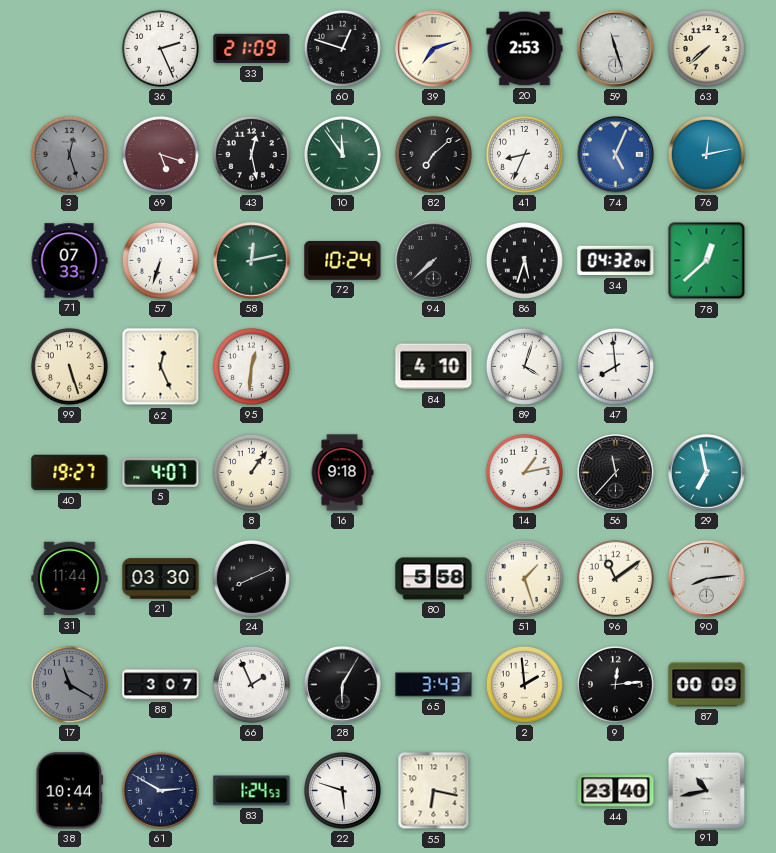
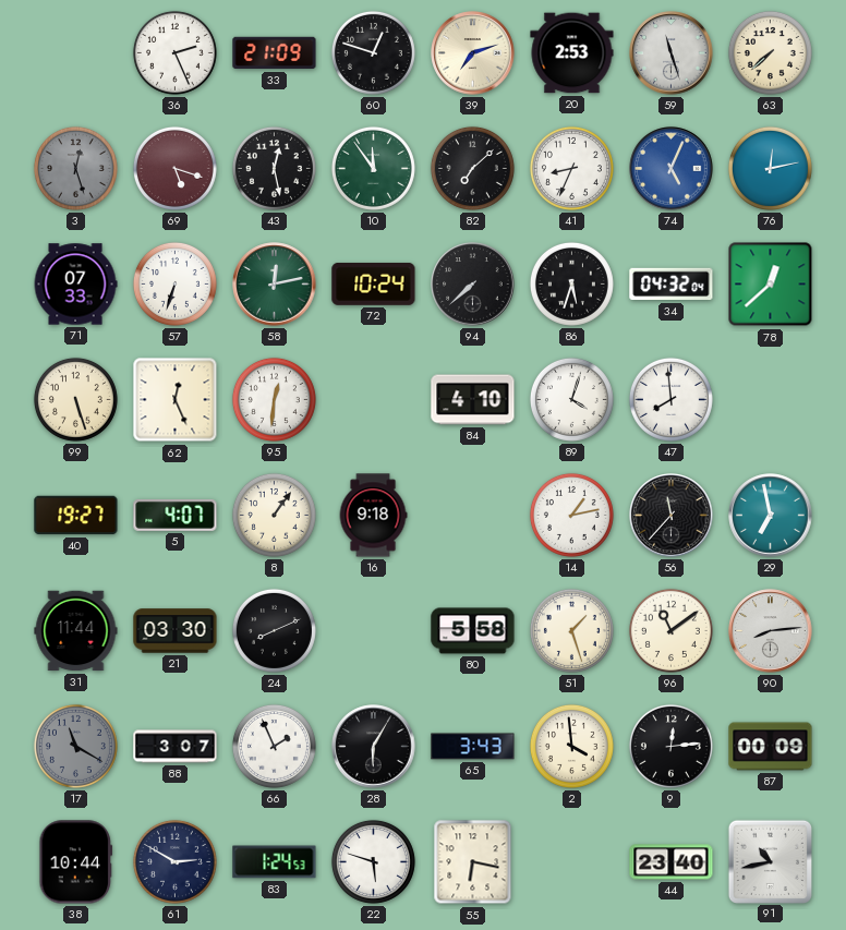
2: 1:59 -> 3:59
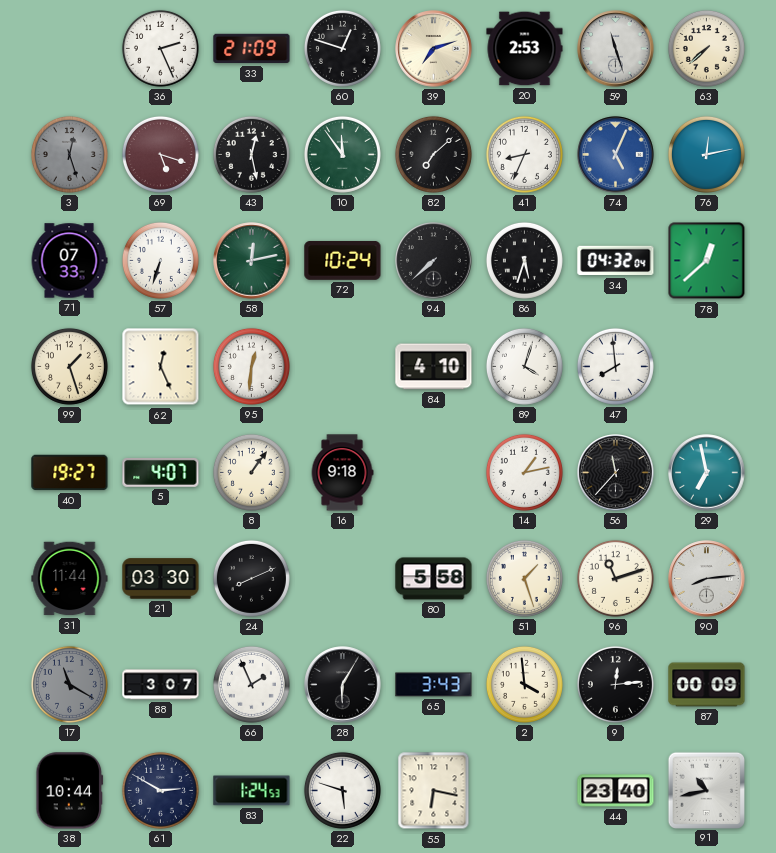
99: 5:27 -> 1:27
96: 11:09 -> 11:12
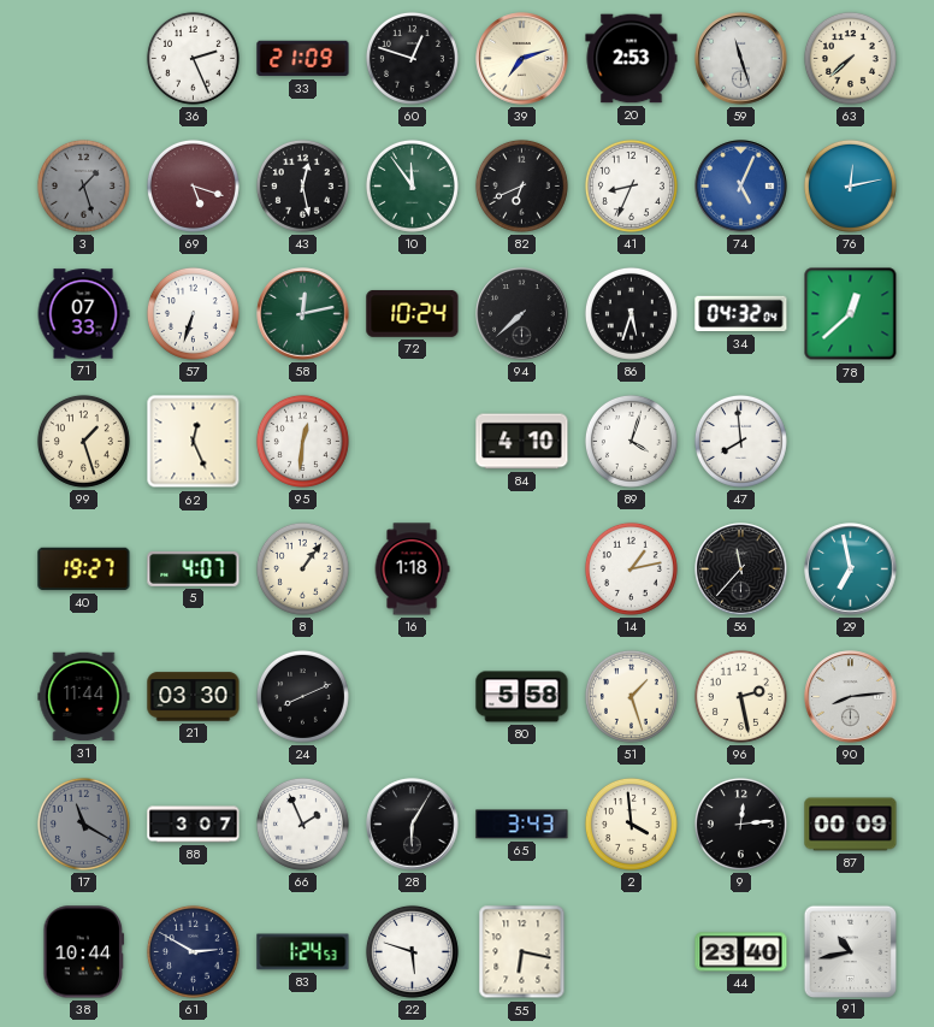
3: 12:27 -> 1:27
82: 7:08 -> 6:41
16: 9:18 -> 1:18
96: 11:12 -> 2:28
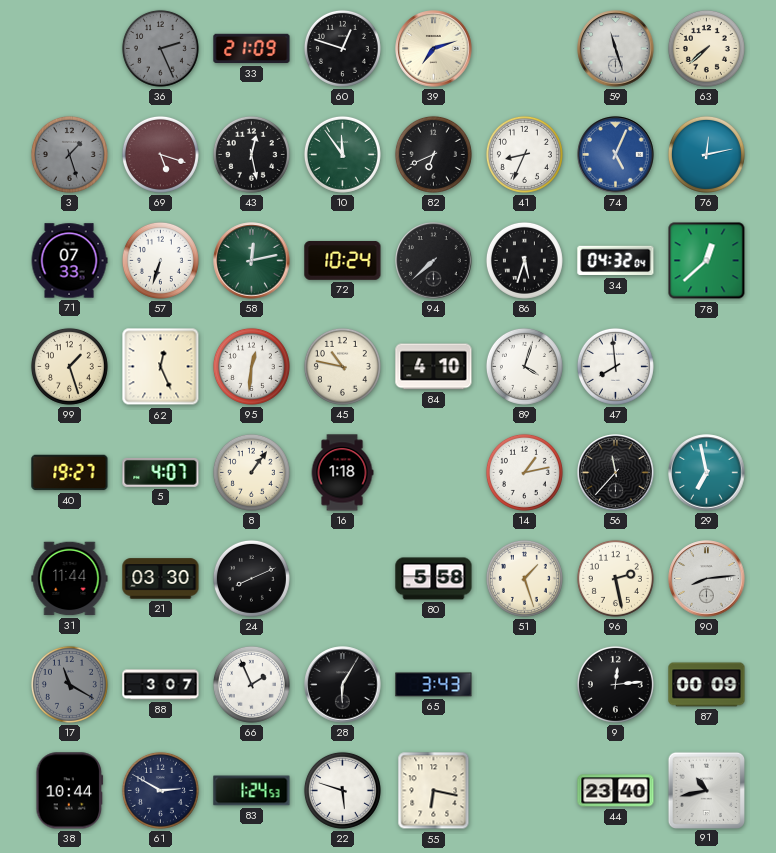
36 dial: white -> grey
20: 2:53 -> none
45: none -> 10:47
2: 3:59 -> none
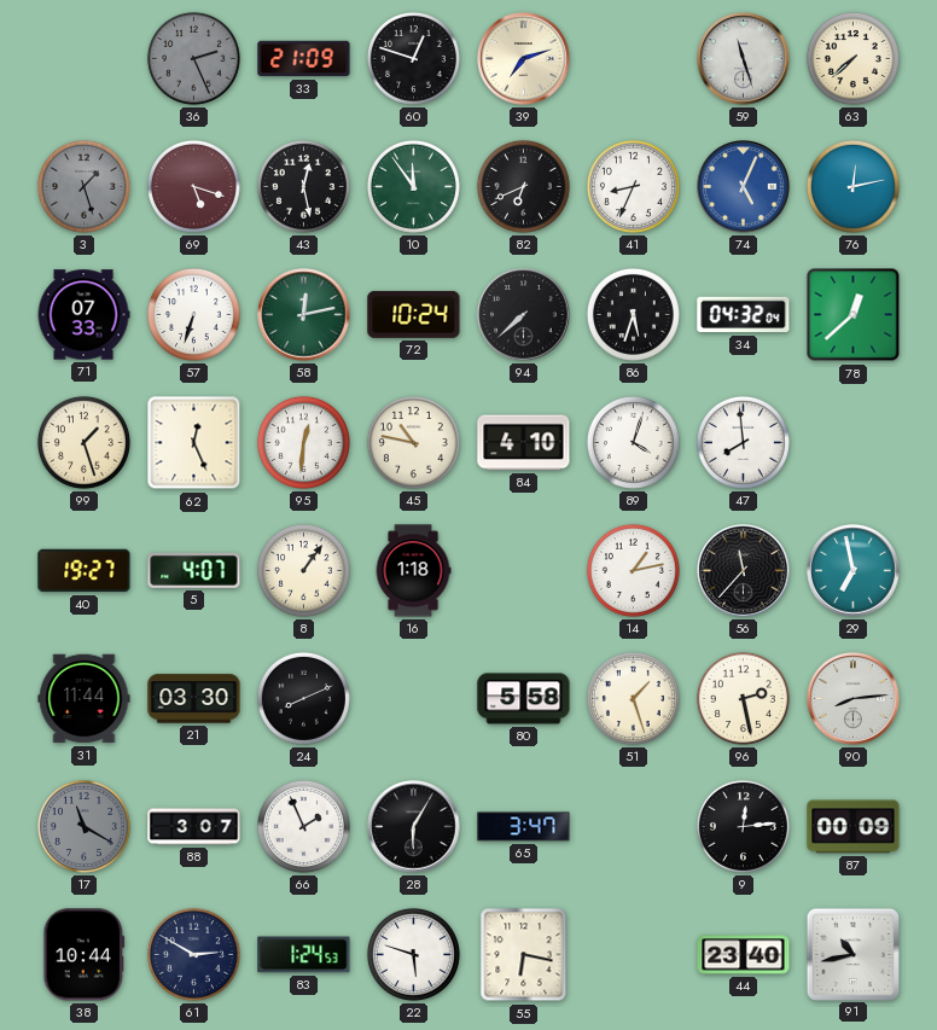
65: 3:43 -> 3:47
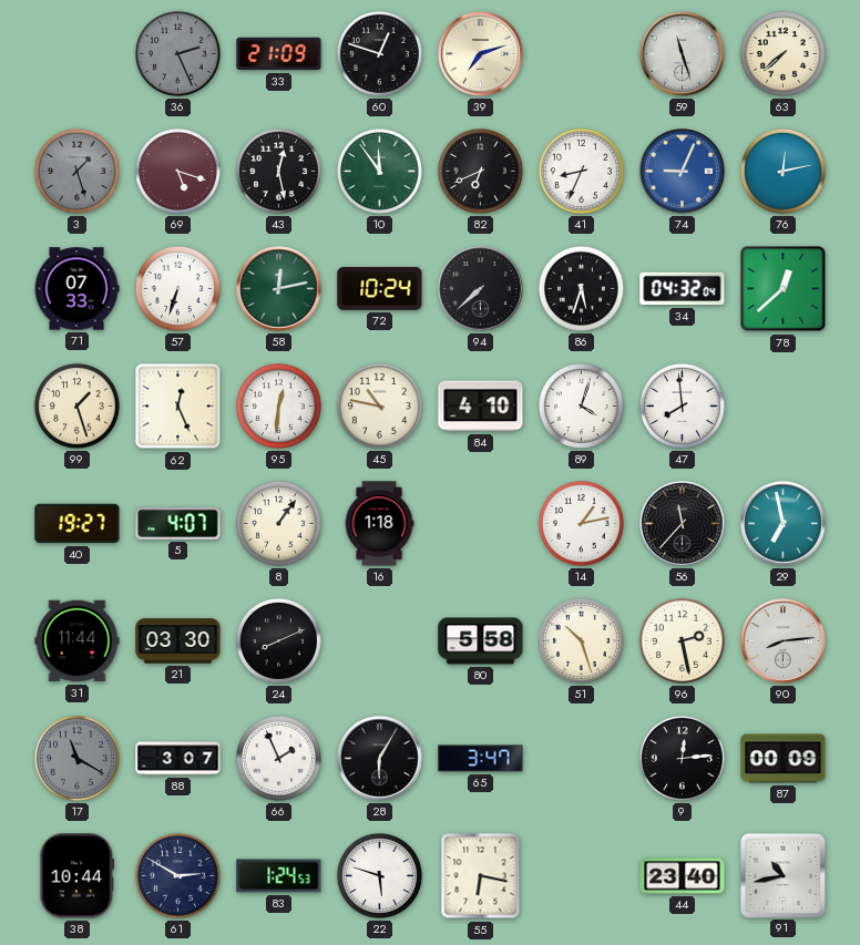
74: 5:04 -> 9:04
51: 1:27 -> 10:27
